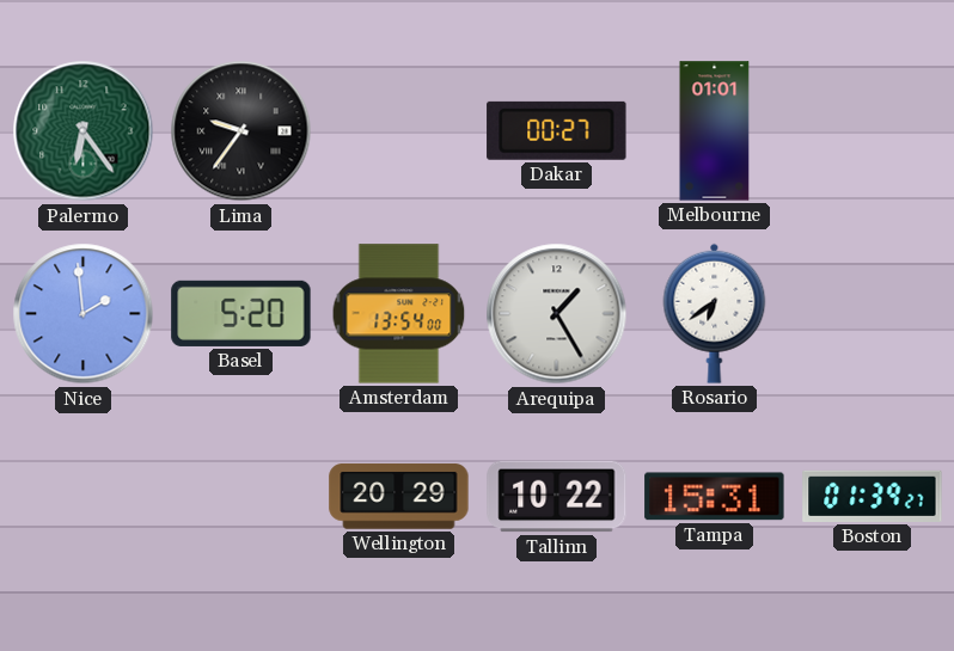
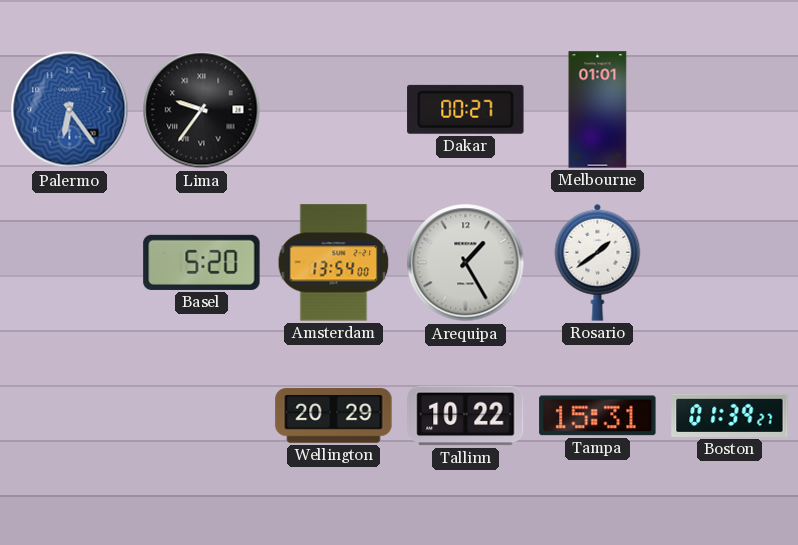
Palermo dial: green -> blue
Nice: 1:59 -> none
Rosario: 6:39 -> 1:39
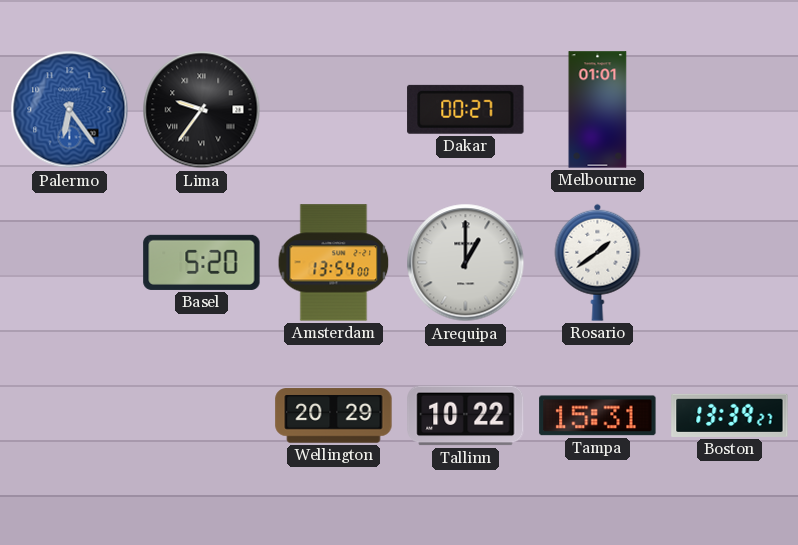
Arequipa: 1:25 -> 1:00
Boston: 01:39 -> 13:39
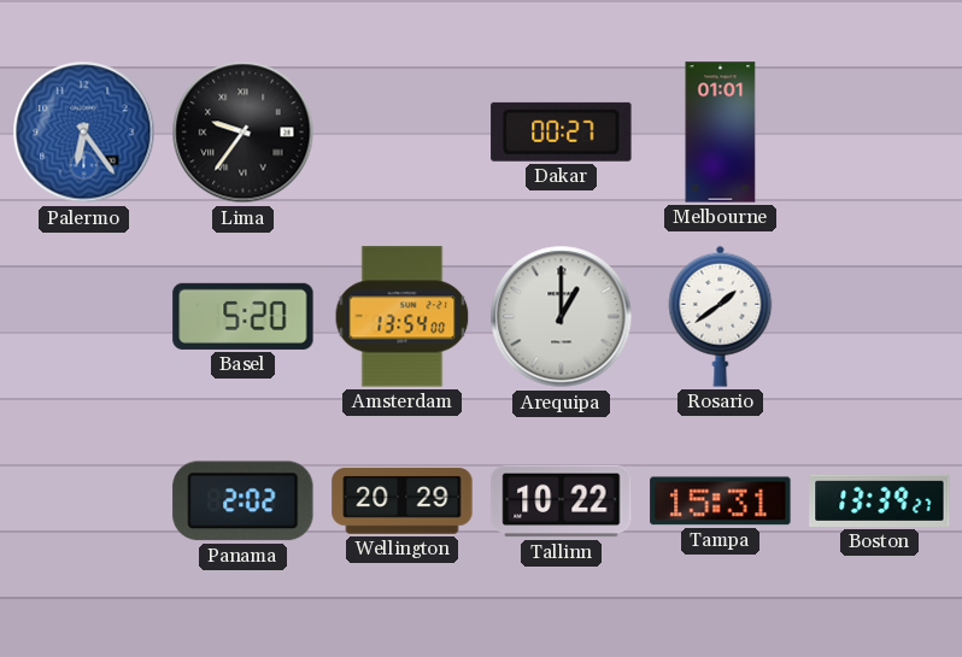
Panama: none -> 2:02
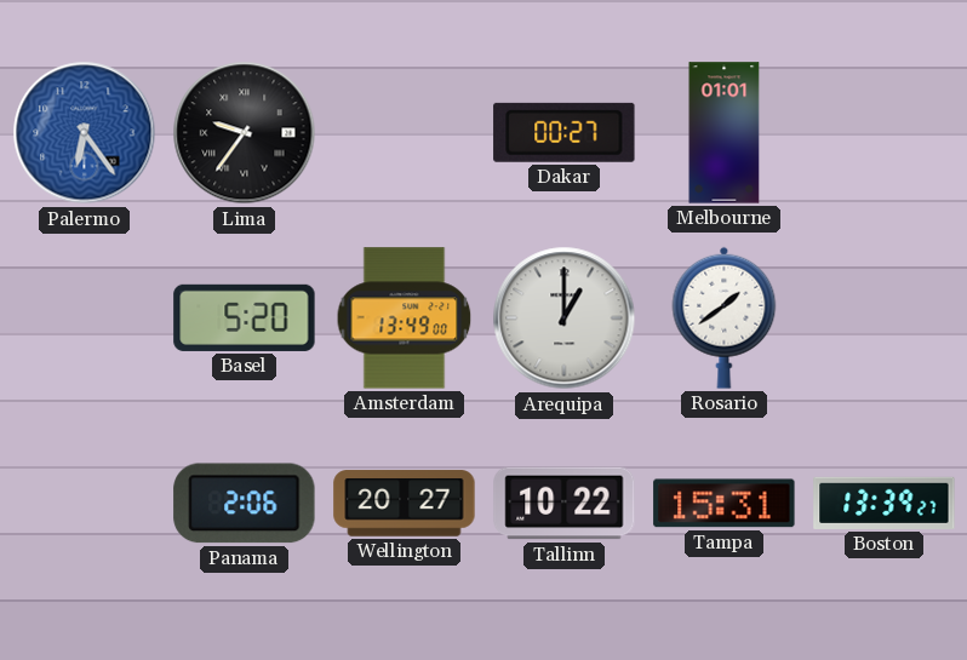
Amsterdam: 13:54 -> 13:49
Panama: 2:02 -> 2:06
Wellington: 20:29 -> 20:27
